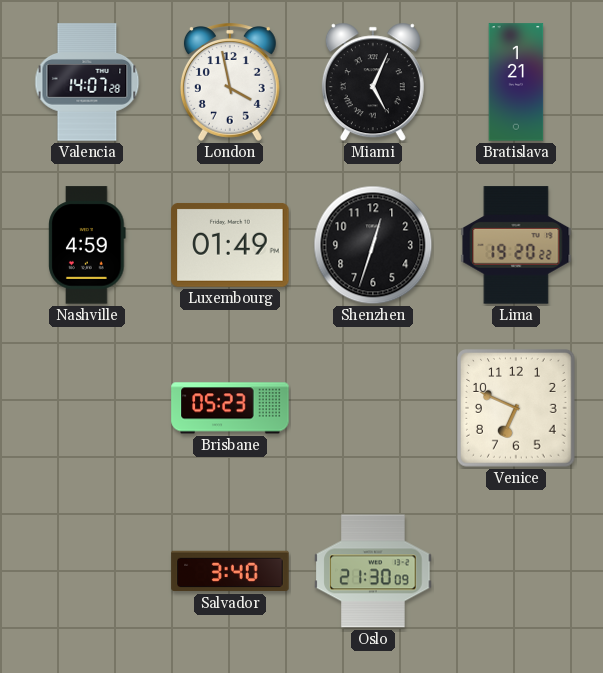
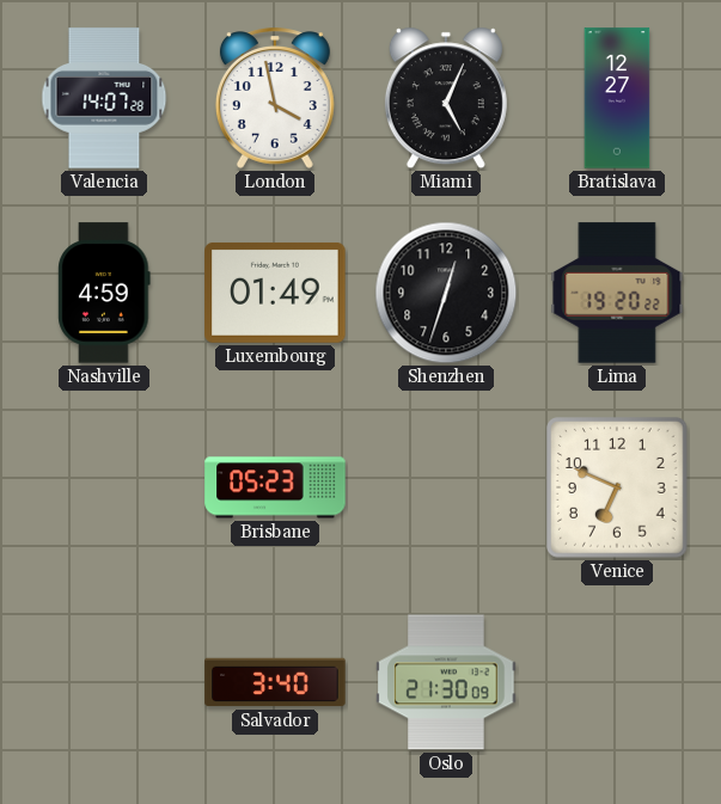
Bratislava: 1:21 -> 12:27
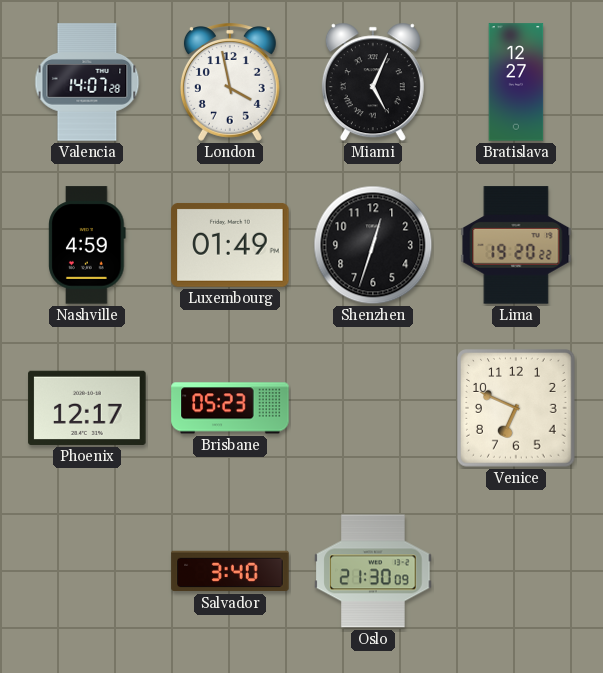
Phoenix: none -> 12:17
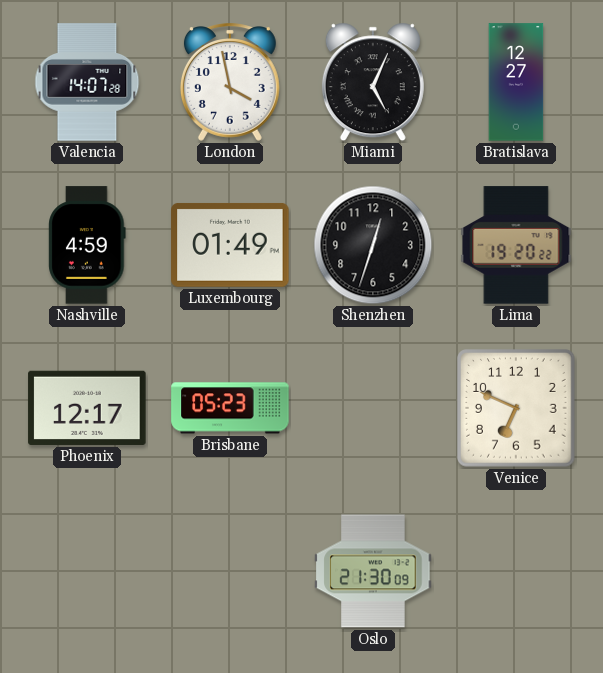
Salvador: 3:40 -> none
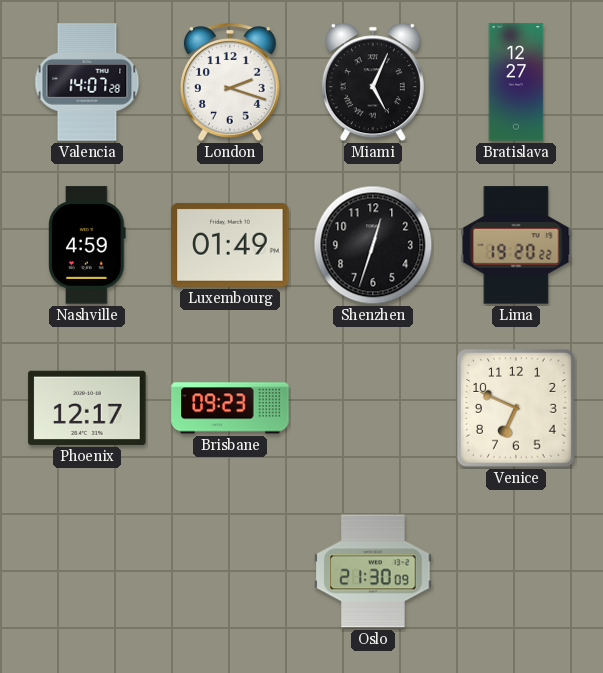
London: 3:58 -> 2:18
Brisbane: 05:23 -> 09:23
